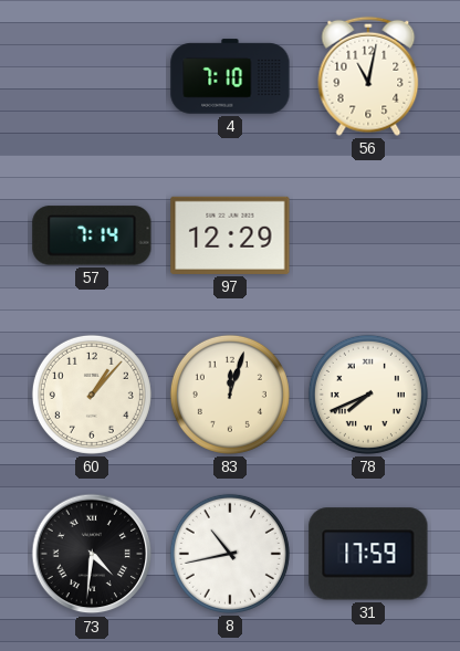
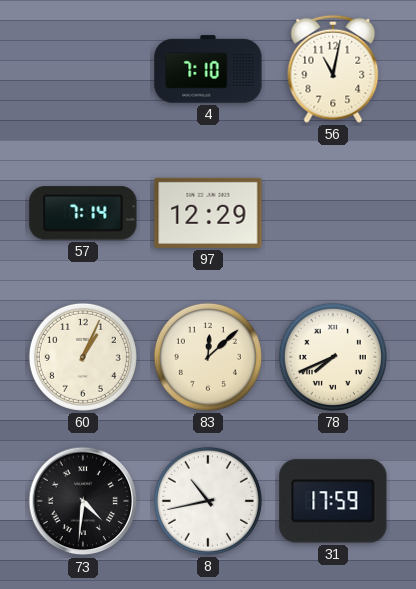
60: 1:07 -> 1:04
83: 12:03 -> 12:08
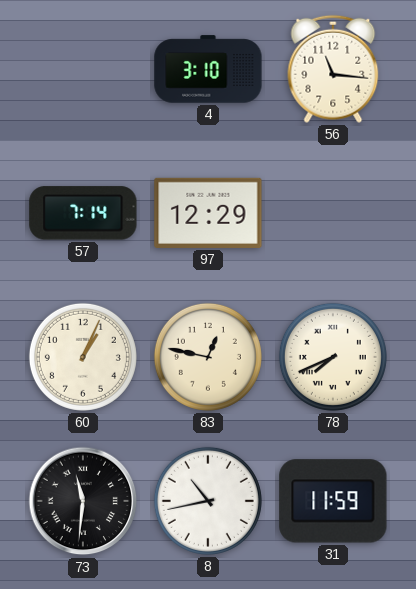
4: 7:10 -> 3:10
56: 11:02 -> 11:16
83: 12:08 -> 12:47
73: 4:31 -> 11:31
31: 17:59 -> 11:59
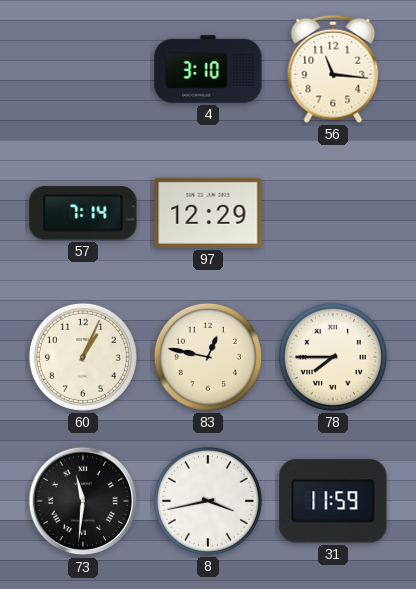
78: 7:41 -> 7:45
8: 10:43 -> 3:43
